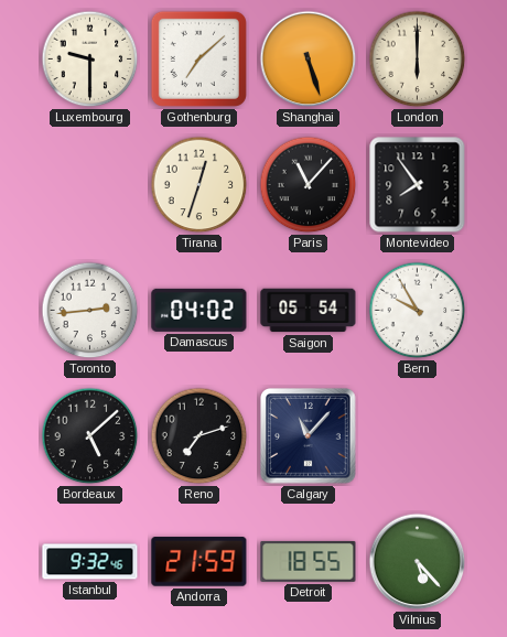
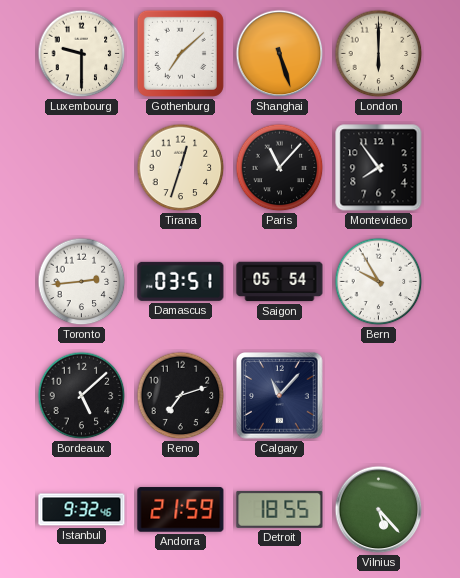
Damascus: 04:02 -> 03:51
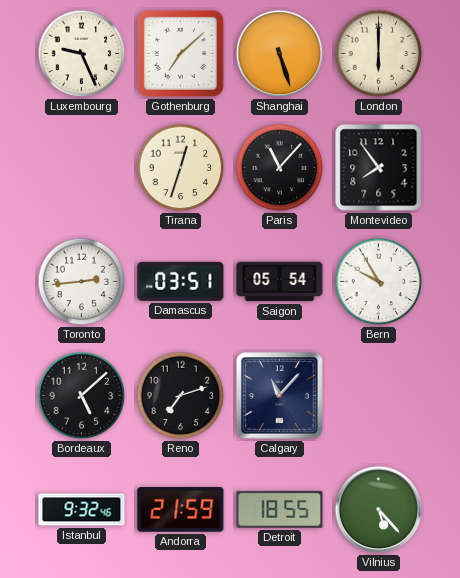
Luxembourg: 9:30 -> 9:26
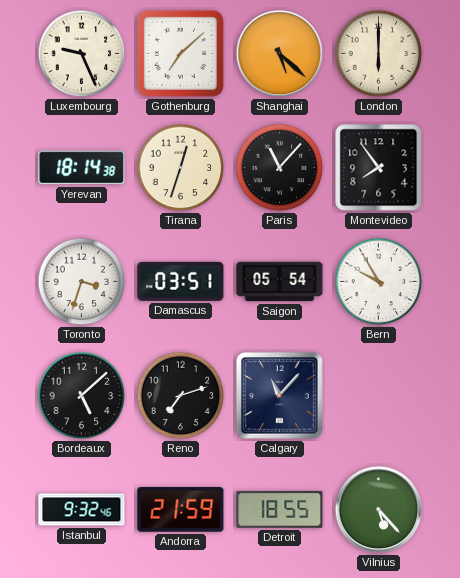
Shanghai: 5:27 -> 5:22
Yerevan: none -> 18:14
Toronto: 2:44 -> 3:33
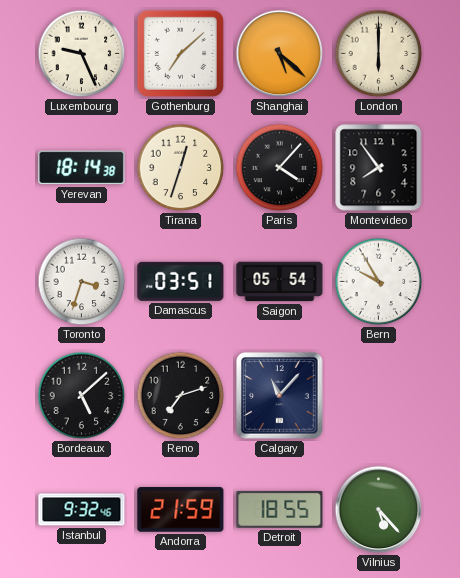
Paris: 11:07 -> 4:07
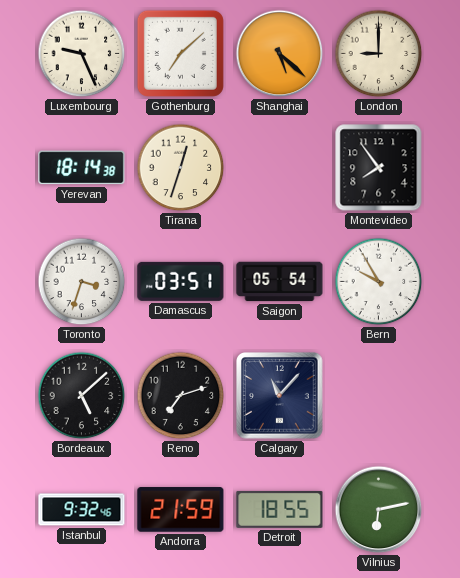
London: 6:00 -> 9:00
Paris: 4:07 -> none
Vilnius: 5:23 -> 6:13
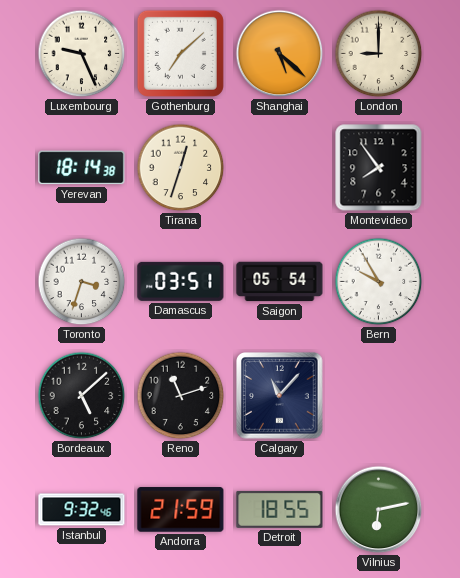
Reno: 7:12 -> 11:12
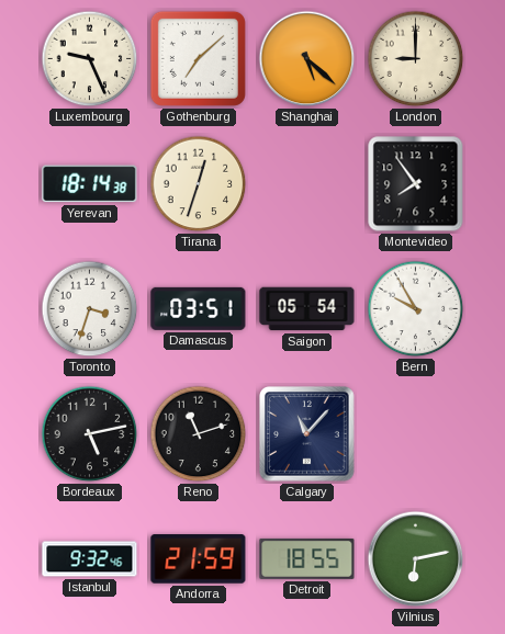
Bordeaux: 5:08 -> 5:13
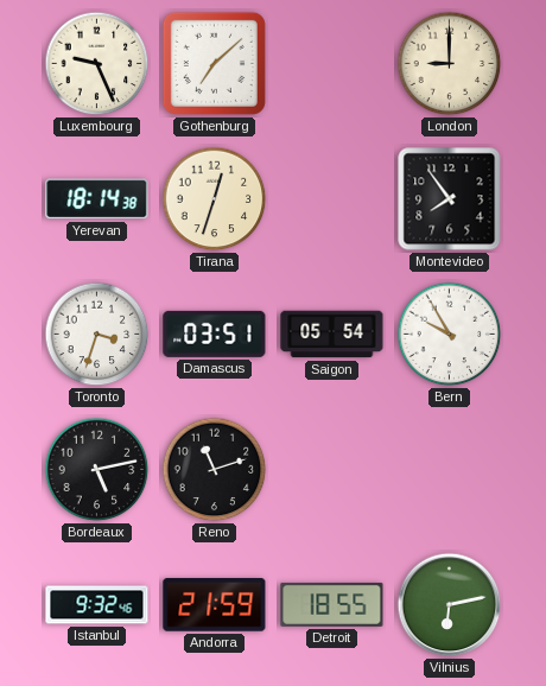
Shanghai: 5:22 -> none
Calgary: 11:07 -> none
